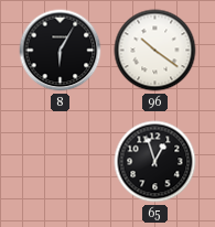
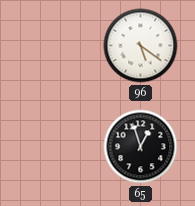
8: 6:05 -> none
96: 10:21 -> 5:21
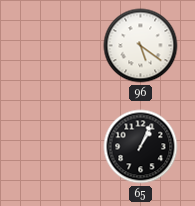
65: 12:57 -> 1:04
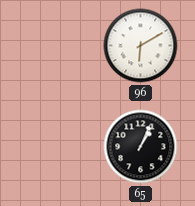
96: 5:21 -> 6:10
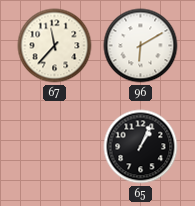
67: none -> 11:37
